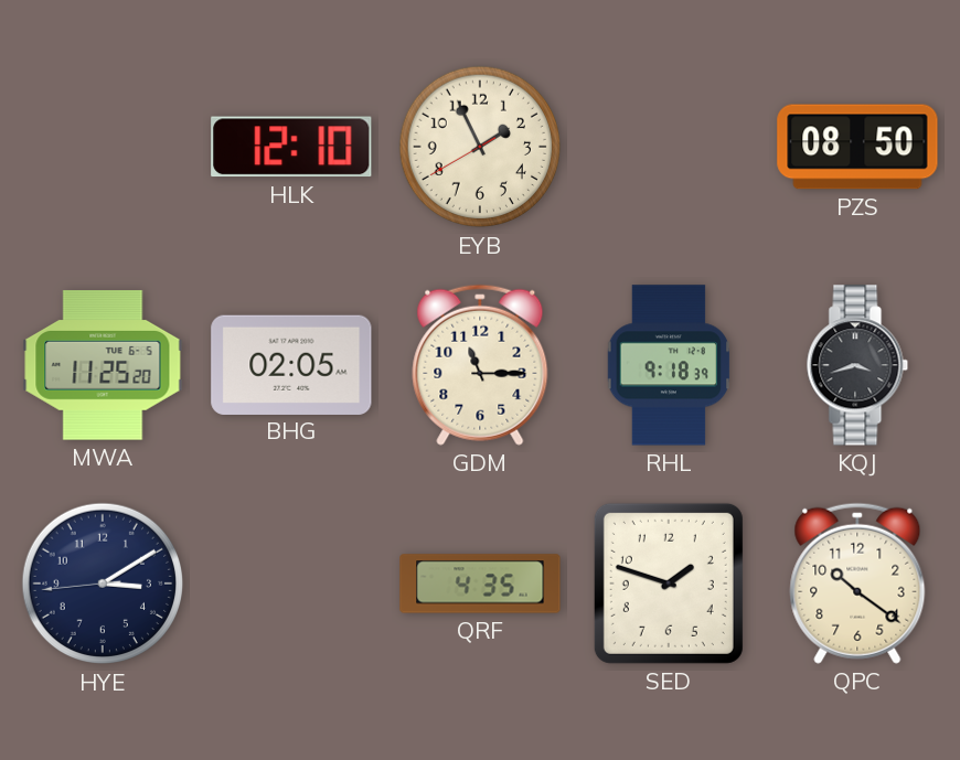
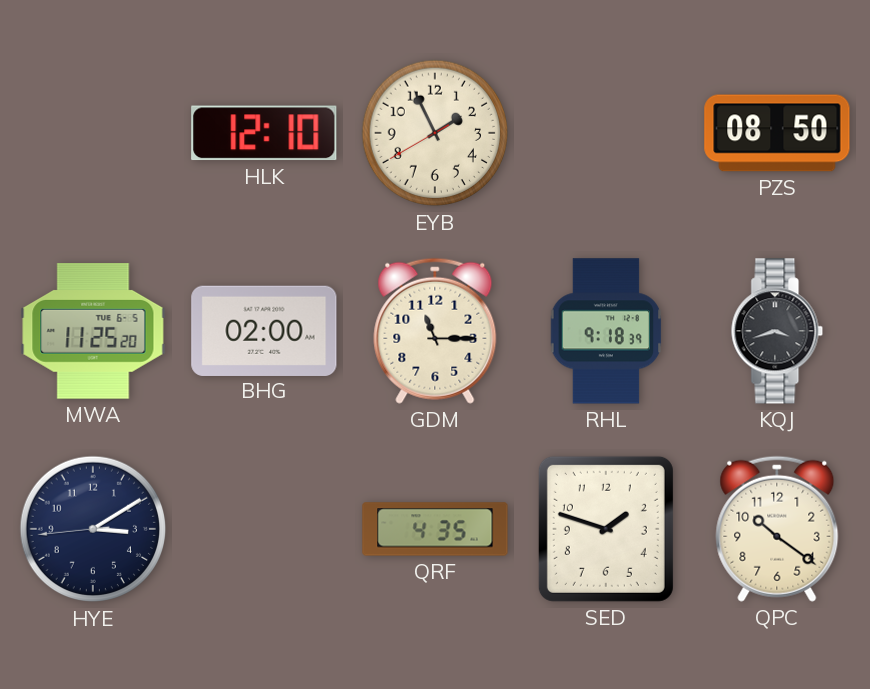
BHG: 02:05 -> 02:00
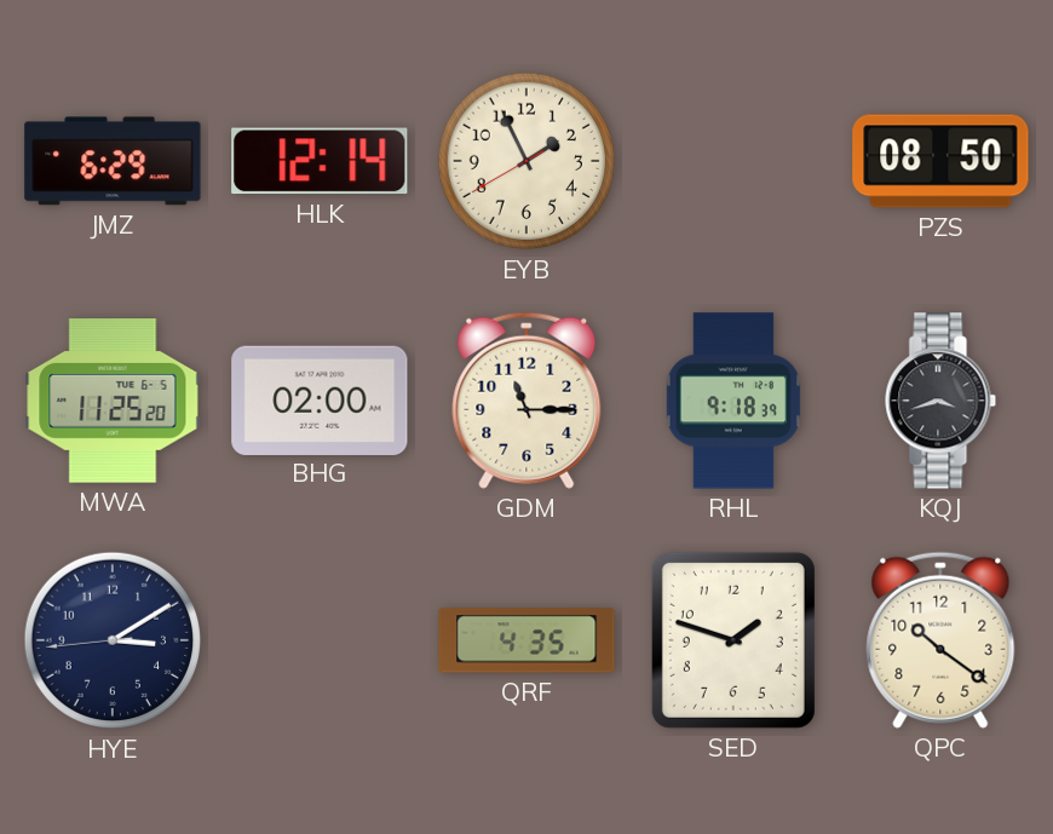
JMZ: none -> 6:29
HLK: 12:10 -> 12:14
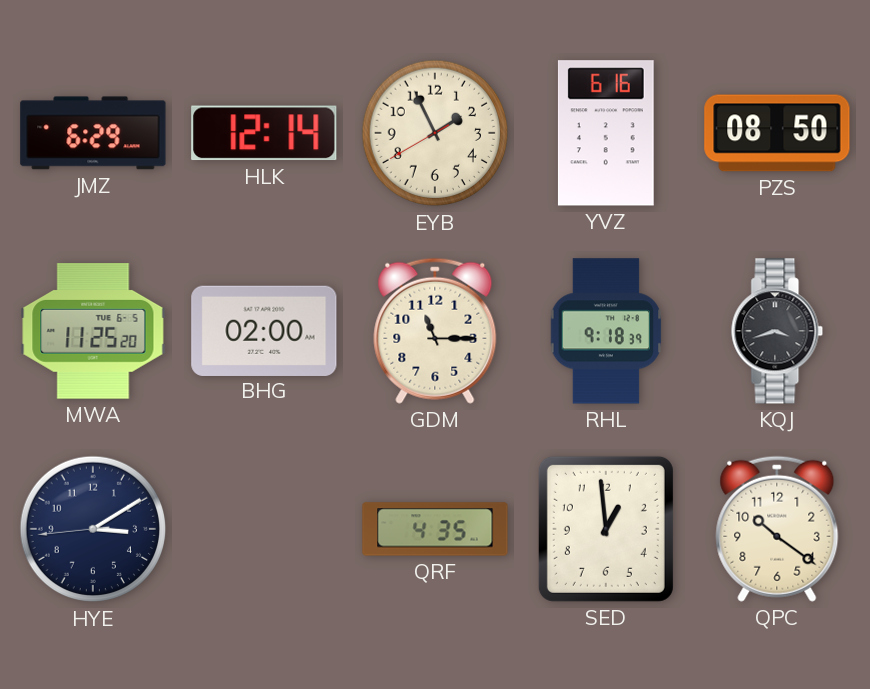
YVZ: none -> 6:16
SED: 1:48 -> 12:59
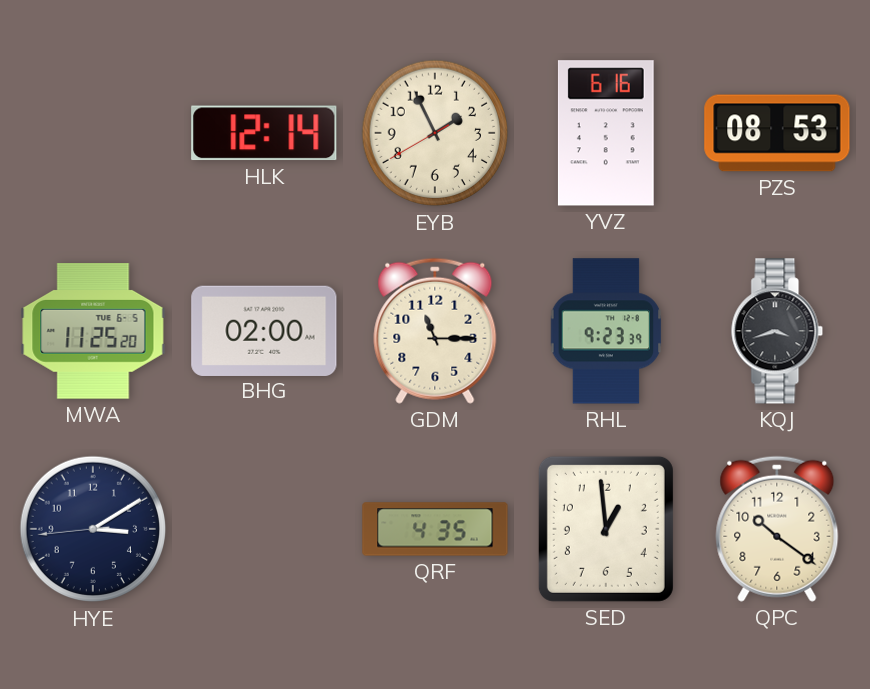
JMZ: 6:29 -> none
PZS: 08:50 -> 08:53
RHL: 9:18 -> 9:23
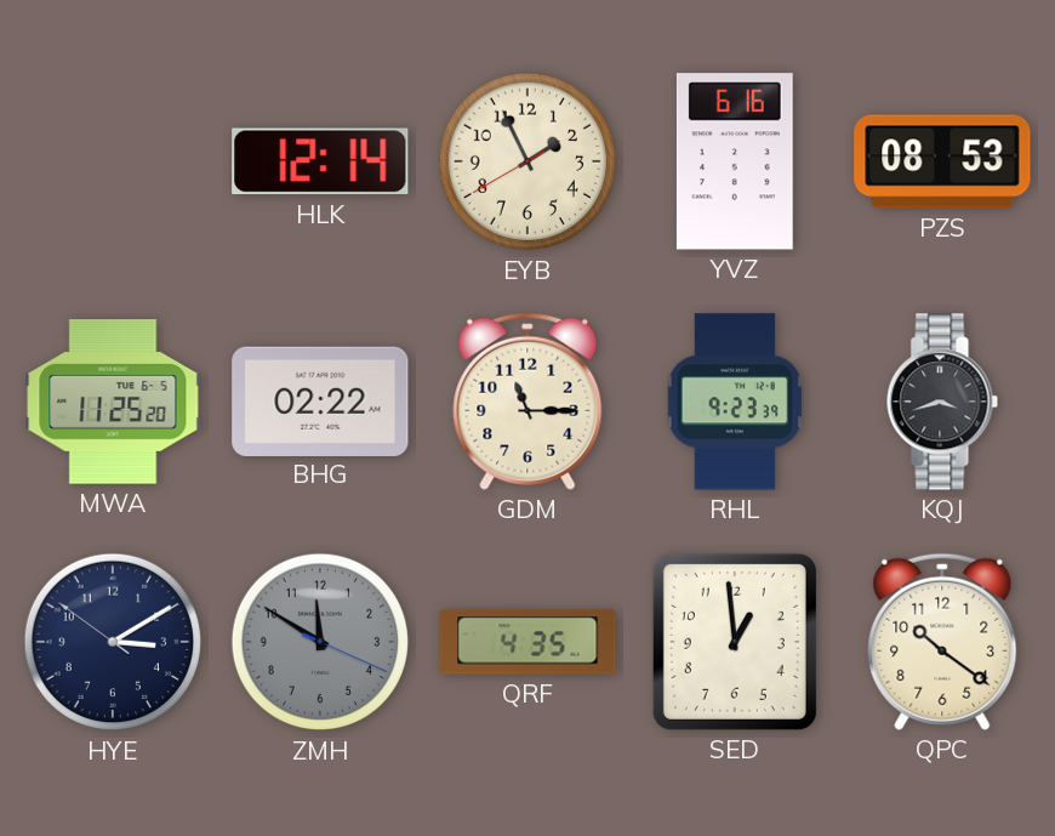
BHG: 02:00 -> 02:22
HYE: 3:09:44 -> 3:09:51
ZMH: none -> 11:50
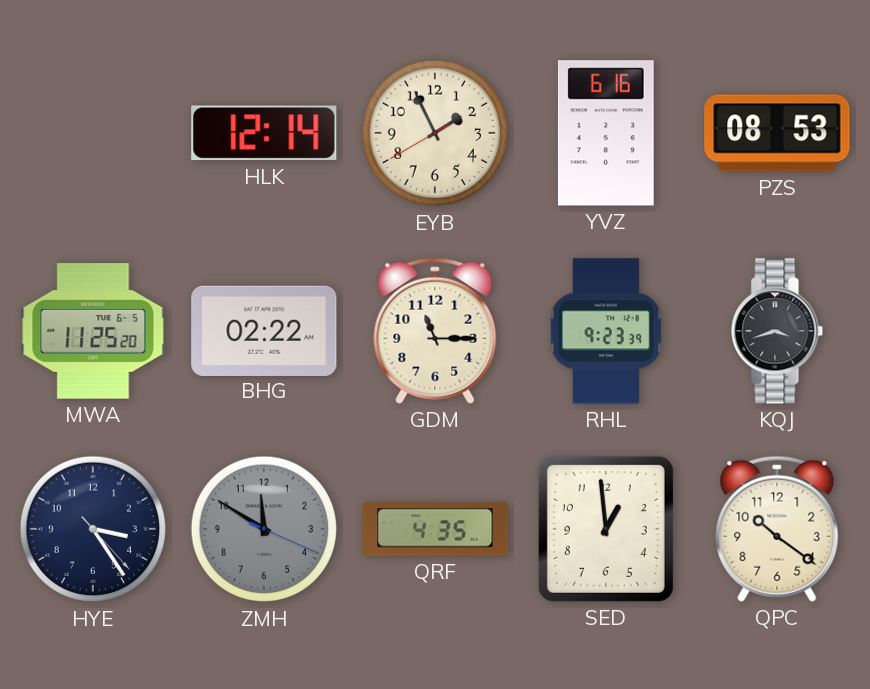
HYE: 3:09 -> 3:24
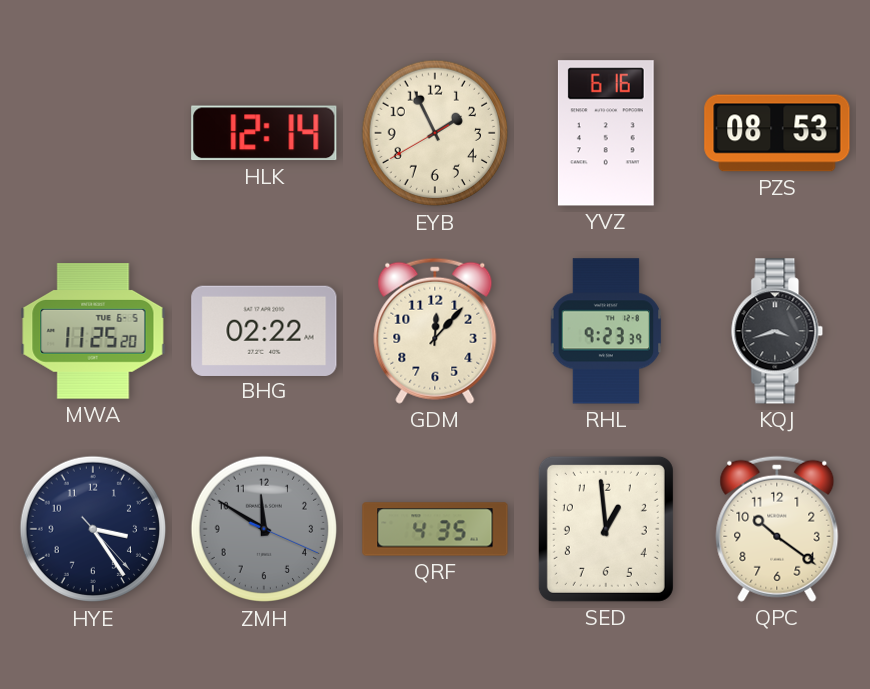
GDM: 11:15 -> 12:07
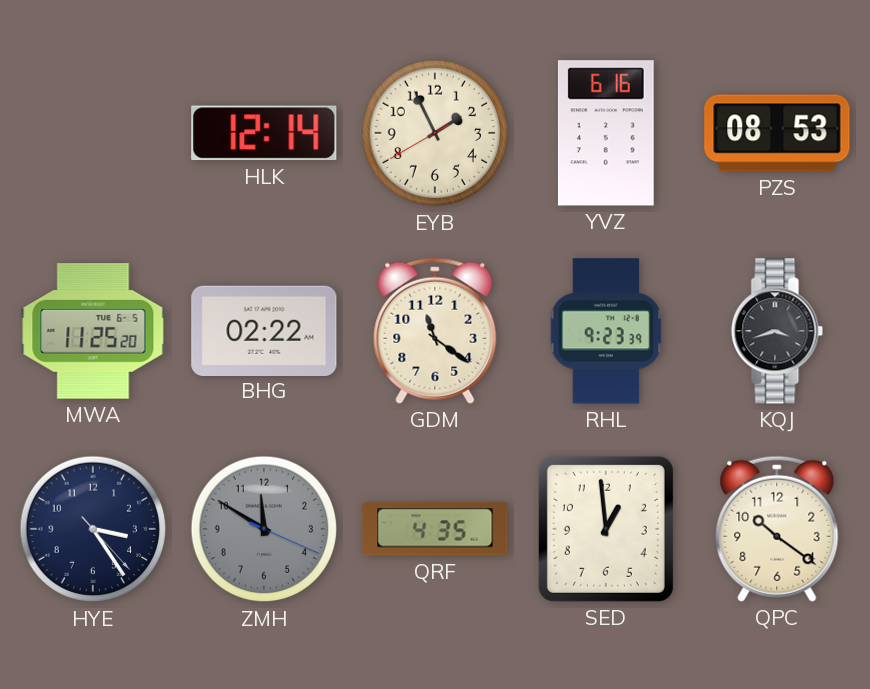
GDM: 12:07 -> 11:21
